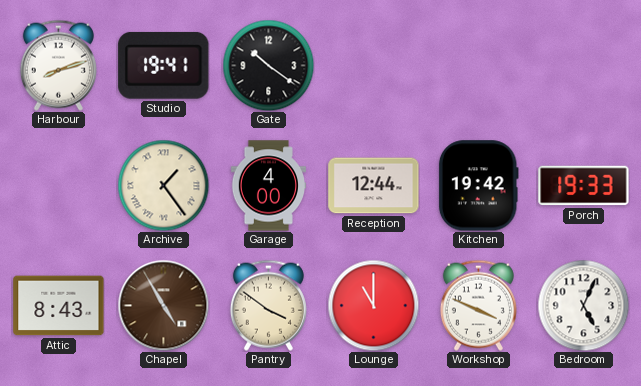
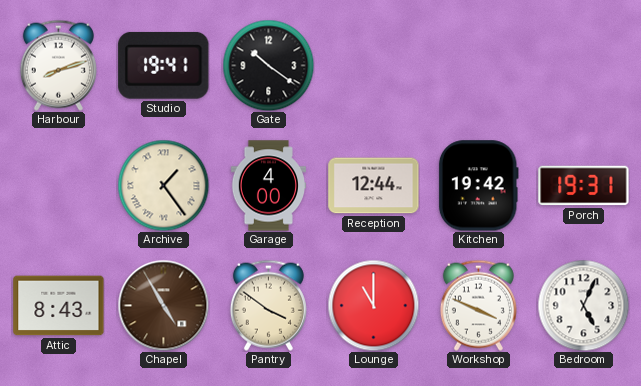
Porch: 19:33 -> 19:31
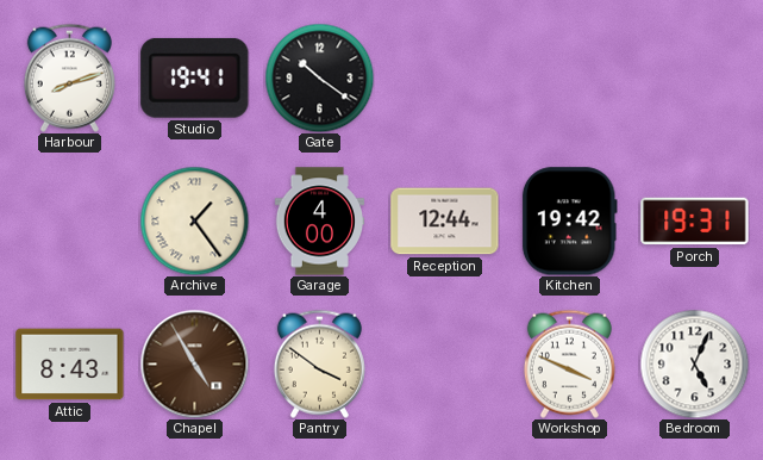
Lounge: 11:00 -> none
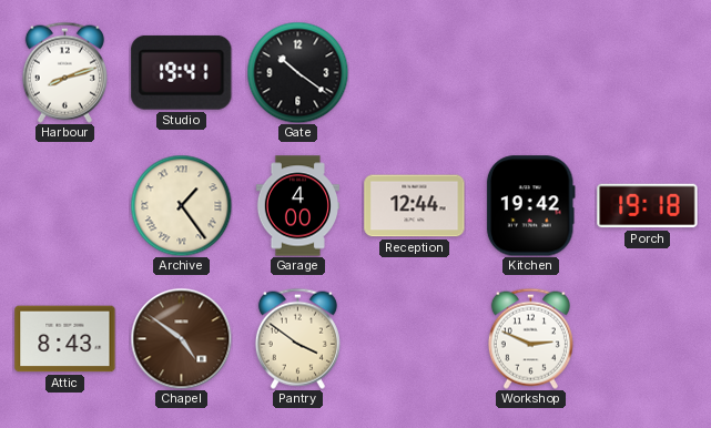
Porch: 19:31 -> 19:18
Chapel: 4:55 -> 4:51
Workshop: 3:49 -> 2:49
Bedroom: 5:04 -> none
